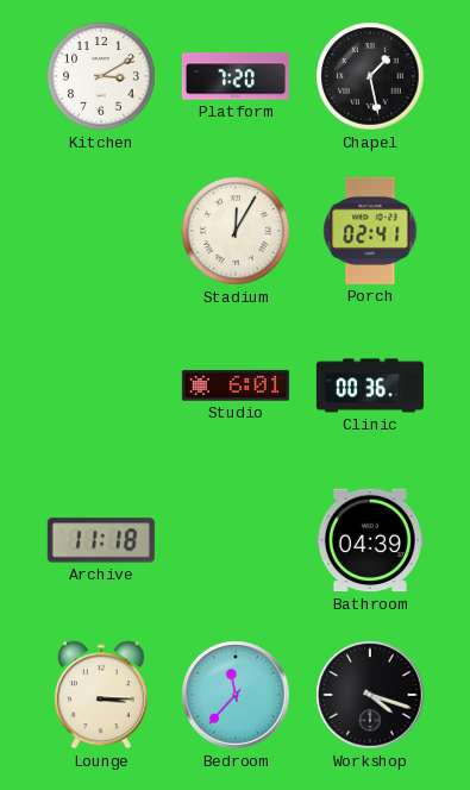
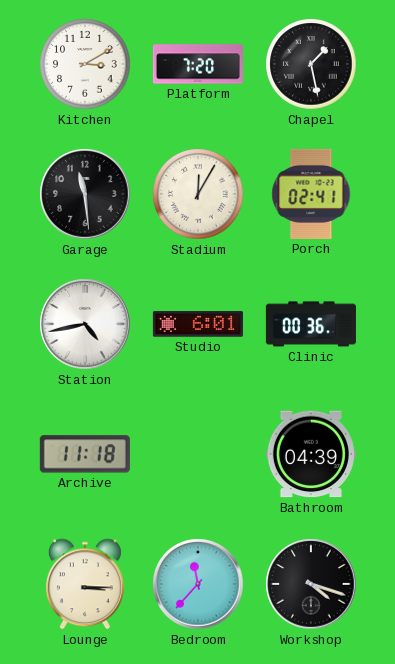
Garage: none -> 11:29
Station: none -> 4:43
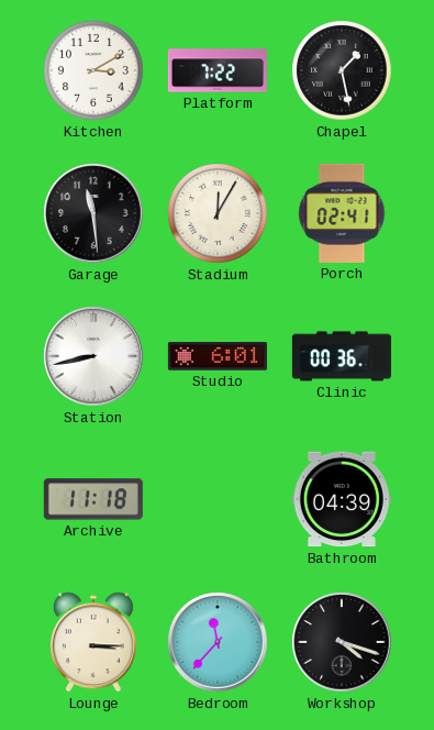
Platform: 7:20 -> 7:22
Station: 4:43 -> 8:43
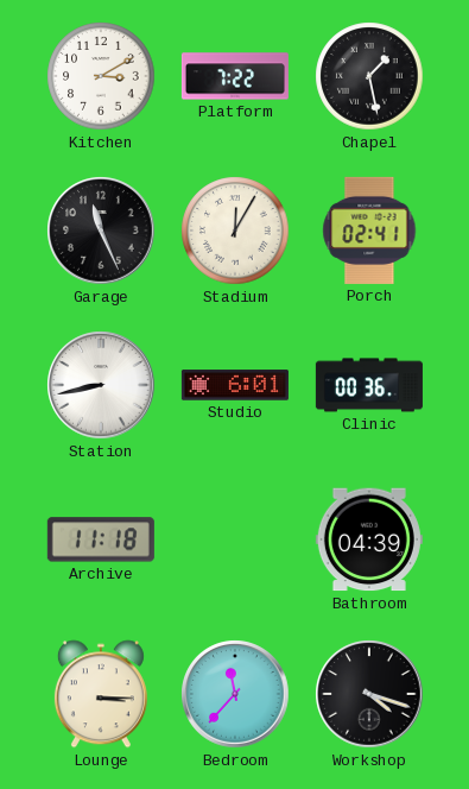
Garage: 11:29 -> 11:26
